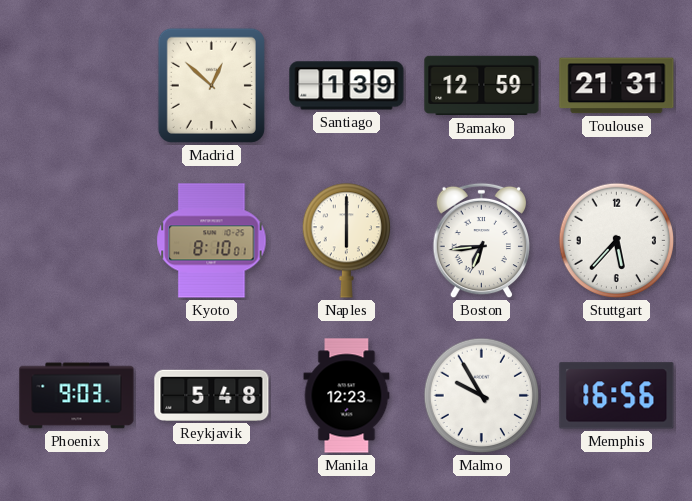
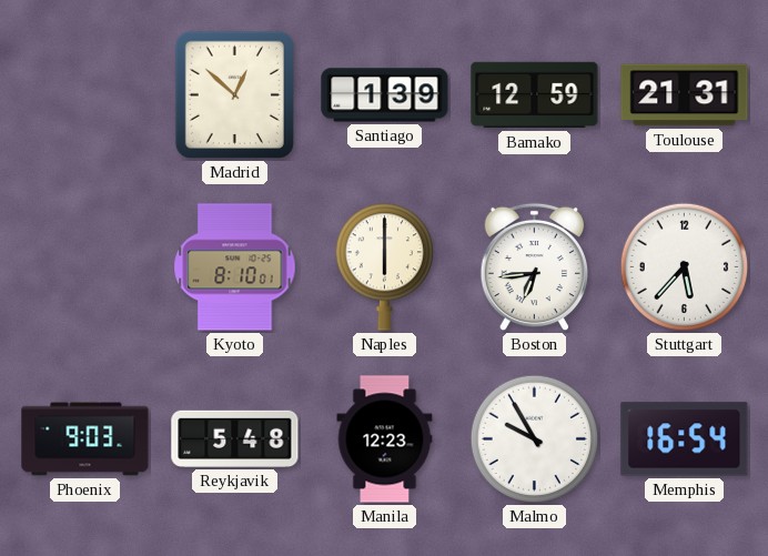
Memphis: 16:56 -> 16:54
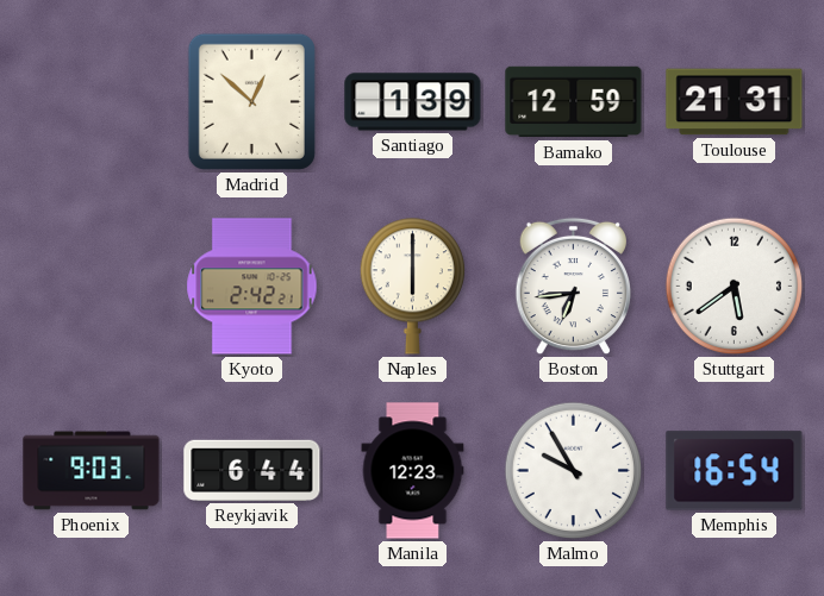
Kyoto: 8:10 -> 2:42
Stuttgart: 5:37 -> 5:39
Reykjavik: 5:48 -> 6:44
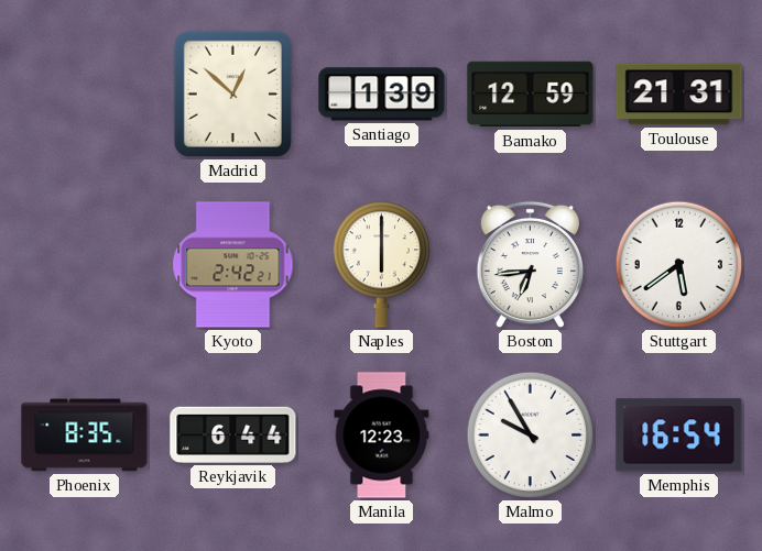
Phoenix: 9:03 -> 8:35
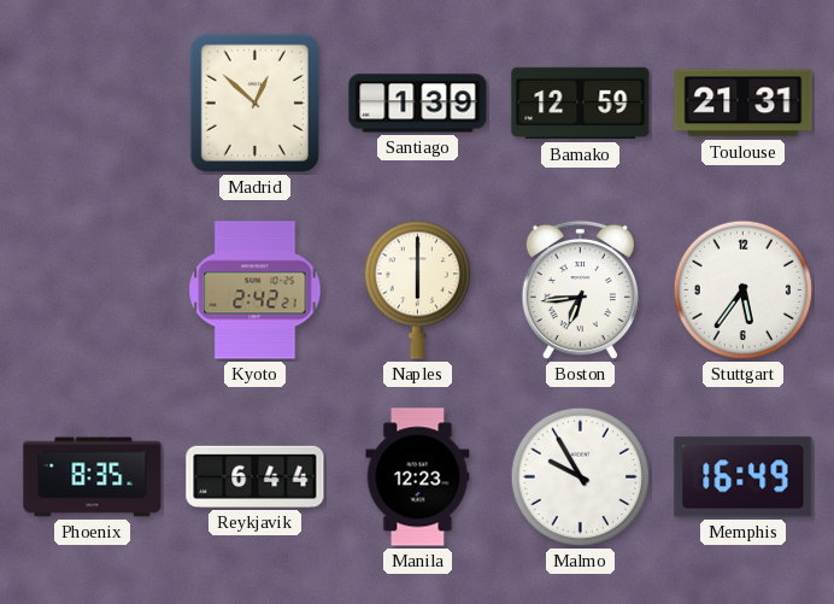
Stuttgart: 5:39 -> 5:36
Memphis: 16:54 -> 16:49
